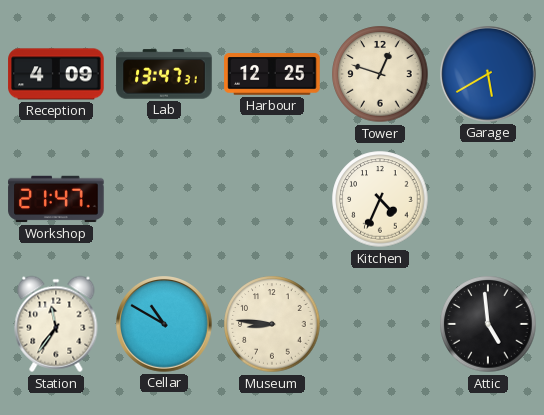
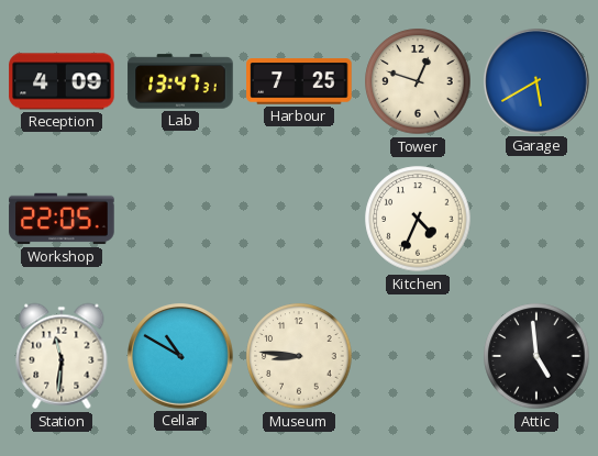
Harbour: 12:25 -> 7:25
Workshop: 21:47 -> 22:05
Station: 11:36 -> 11:31
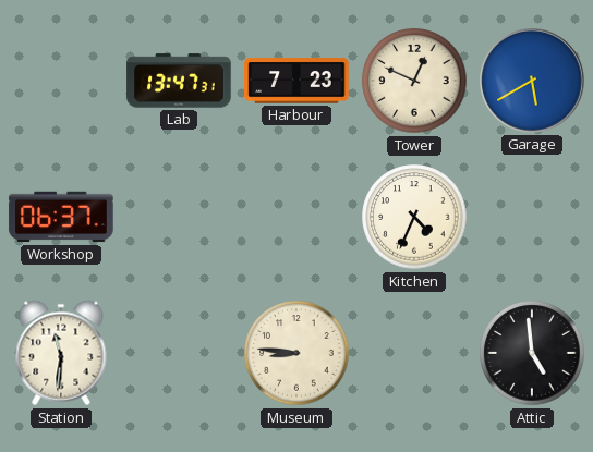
Reception: 4:09 -> none
Harbour: 7:25 -> 7:23
Tower: 12:48 -> 12:49
Workshop: 22:05 -> 06:37
Cellar: 10:50 -> none
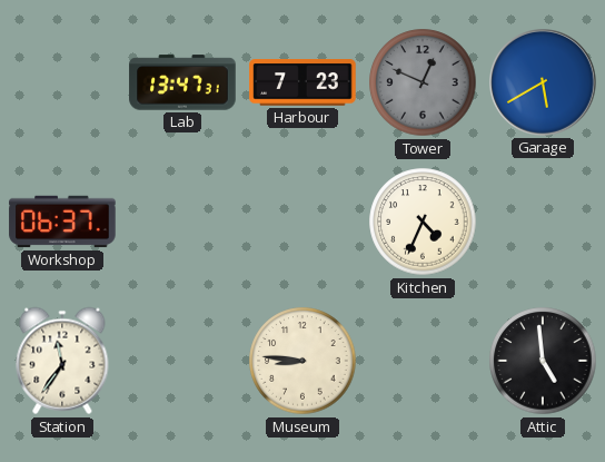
Tower dial: cream -> grey
Station: 11:31 -> 11:36
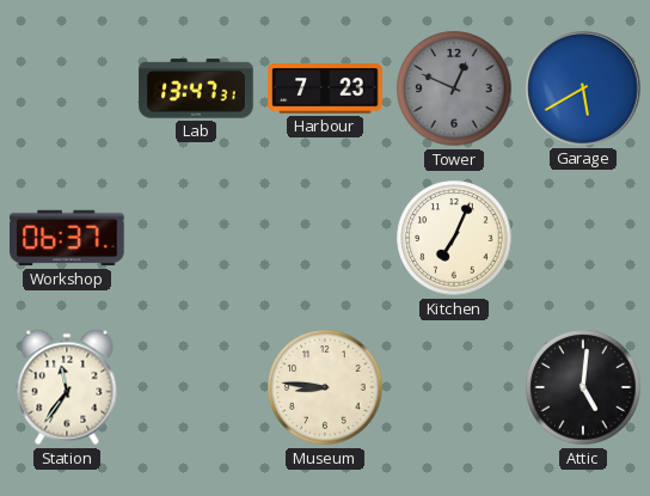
Kitchen: 4:34 -> 7:04
Attic: 4:59 -> 5:01
